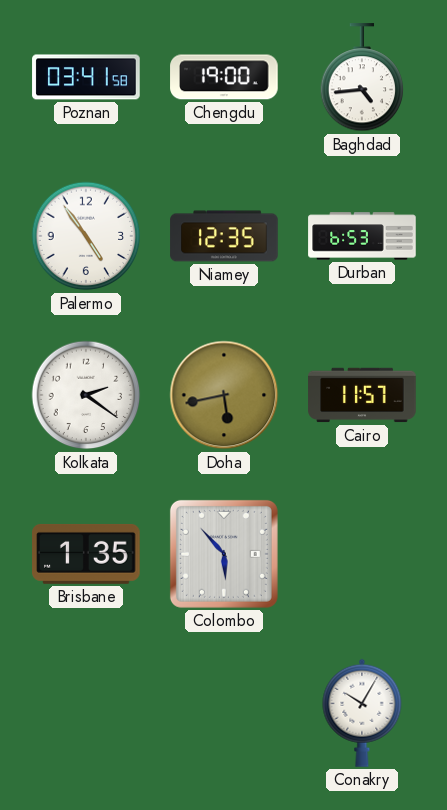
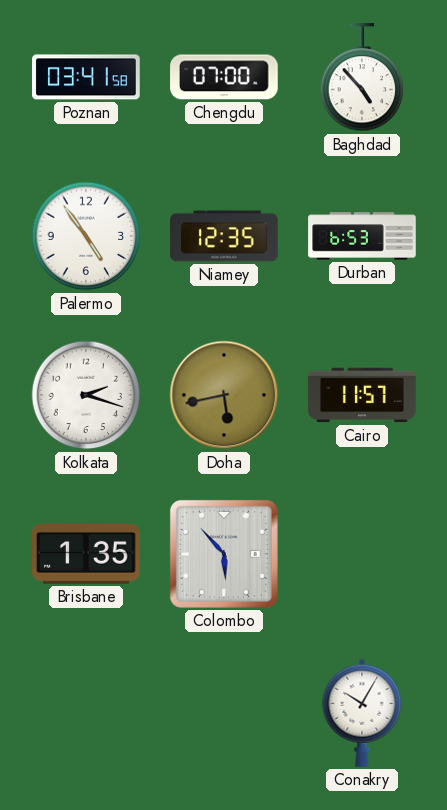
Chengdu: 19:00 -> 07:00
Baghdad: 4:44 -> 4:53
Kolkata: 2:21 -> 2:18
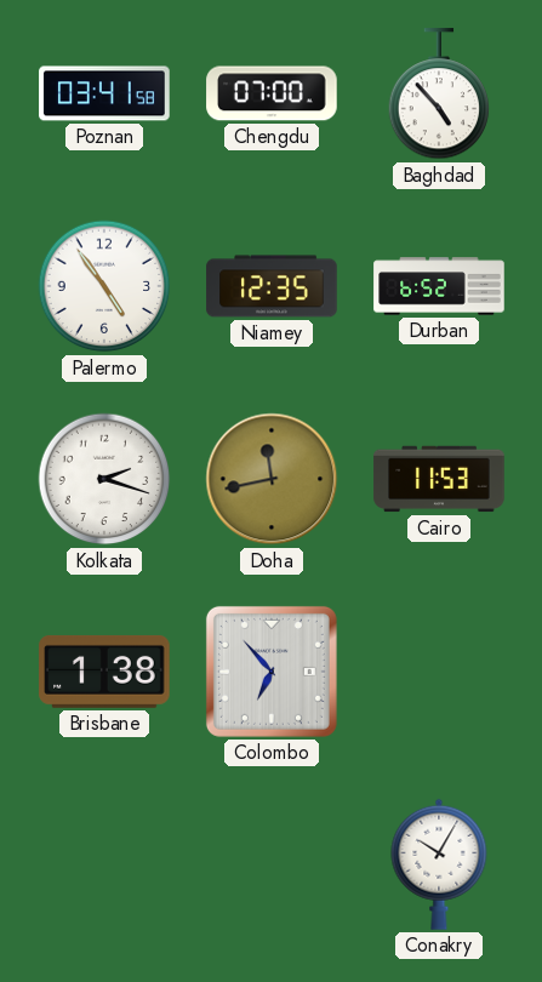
Durban: 6:53 -> 6:52
Doha: 5:43 -> 11:43
Cairo: 11:57 -> 11:53
Brisbane: 1:35 -> 1:38
Colombo: 5:53 -> 6:53
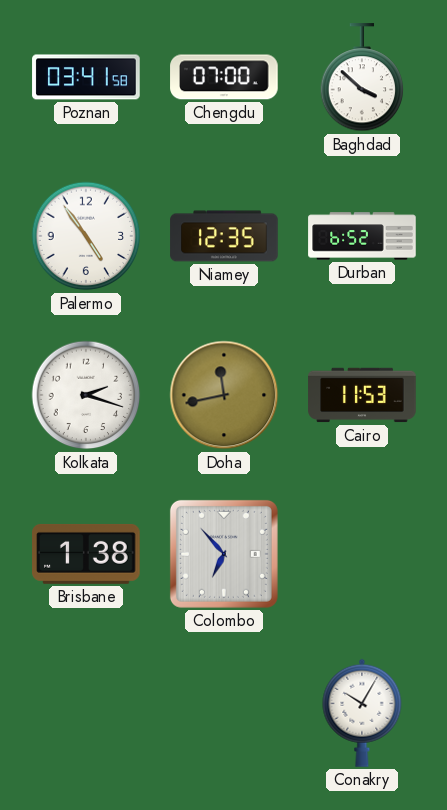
Baghdad: 4:53 -> 3:52
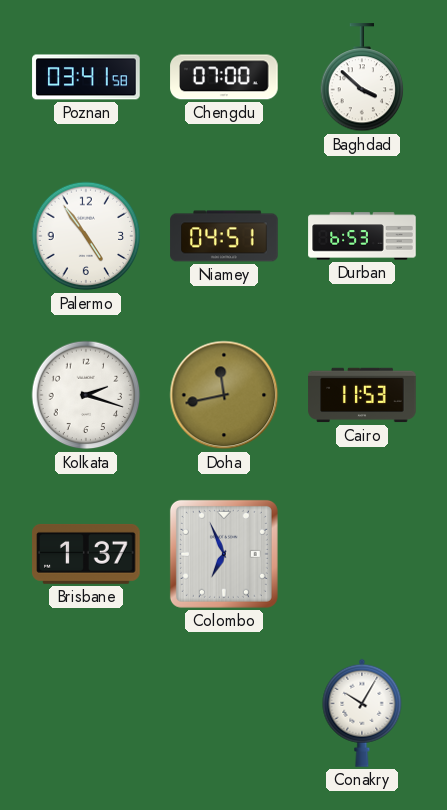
Niamey: 12:35 -> 04:51
Durban: 6:52 -> 6:53
Brisbane: 1:38 -> 1:37
Colombo: 6:53 -> 6:56
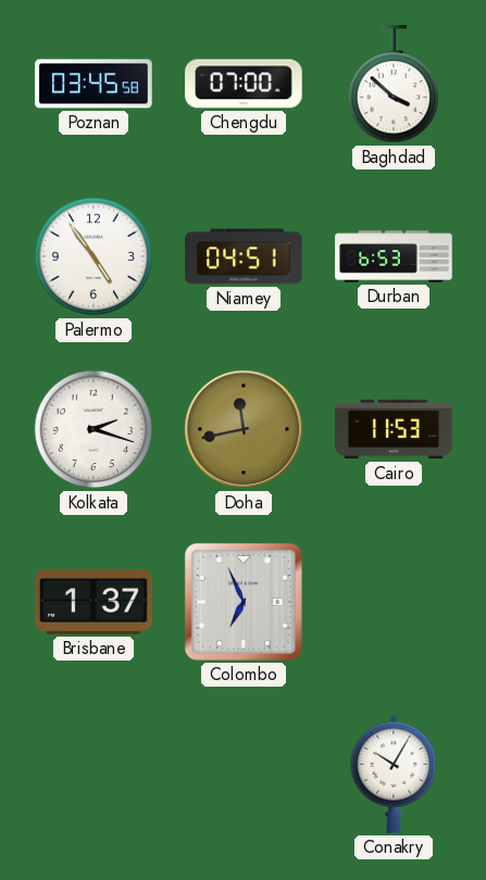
Poznan: 03:41 -> 03:45
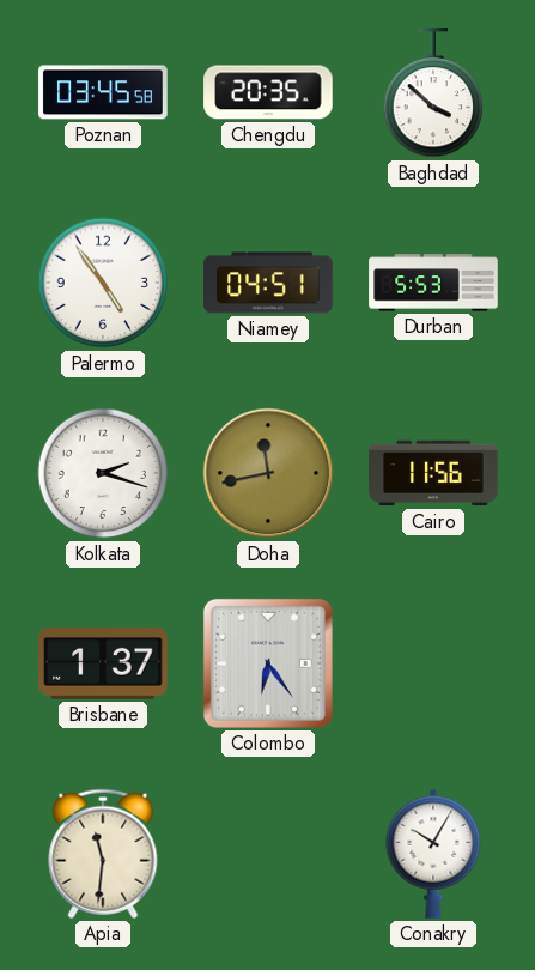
Chengdu: 07:00 -> 20:35
Durban: 6:53 -> 5:53
Cairo: 11:53 -> 11:56
Colombo: 6:56 -> 6:24
Apia: none -> 11:31
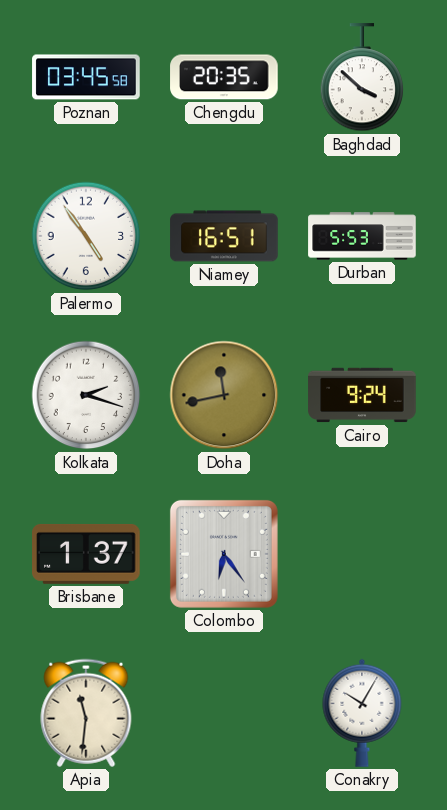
Niamey: 04:51 -> 16:51
Cairo: 11:56 -> 9:24
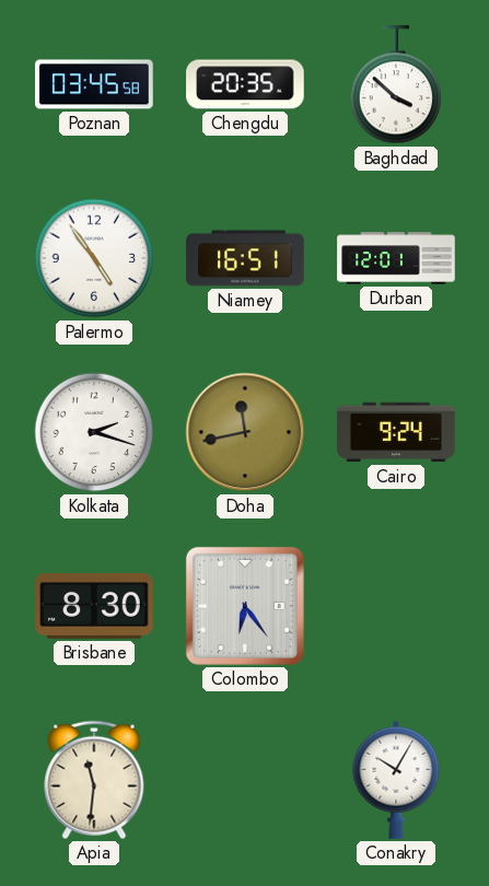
Durban: 5:53 -> 12:01
Brisbane: 1:37 -> 8:30
